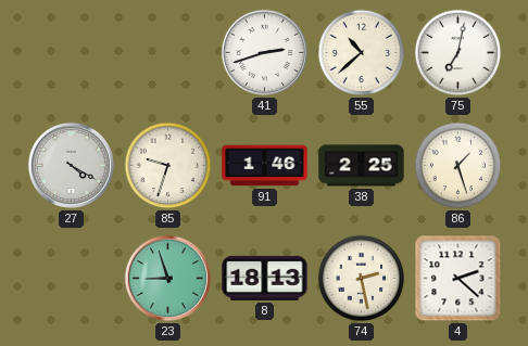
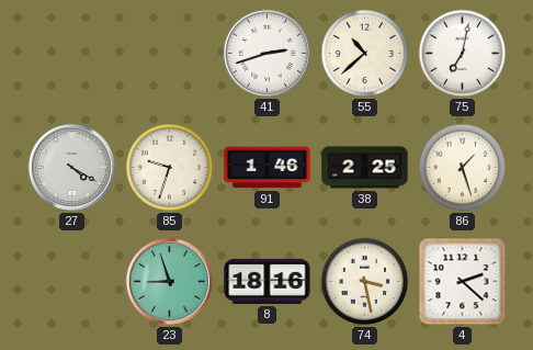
8: 18:13 -> 18:16
74: 2:28 -> 3:28
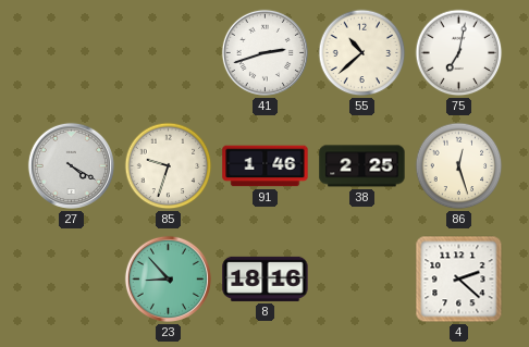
86: 1:27 -> 12:27
23: 8:57 -> 8:53
74: 3:28 -> none
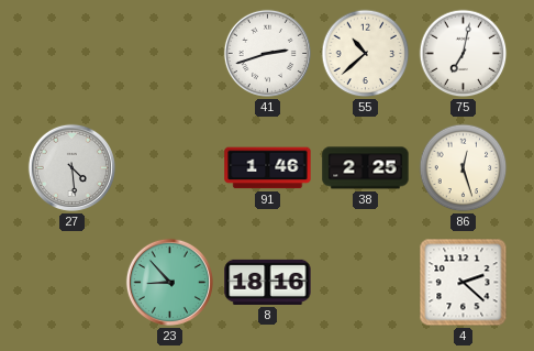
27: 4:20 -> 4:29
85: 9:33 -> none
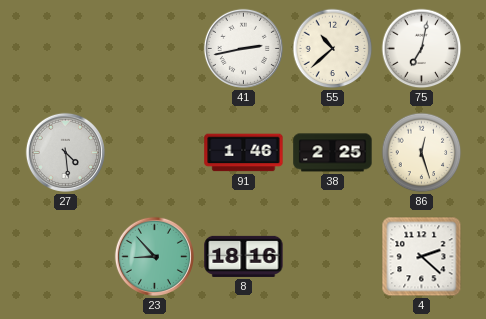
41: 2:42 -> 2:43
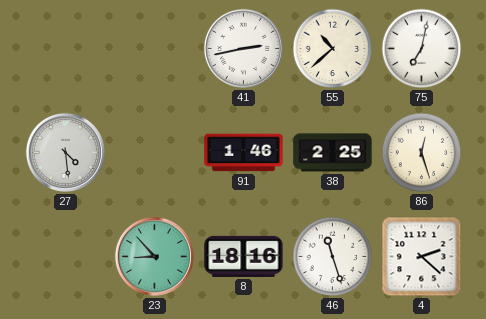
46: none -> 11:27
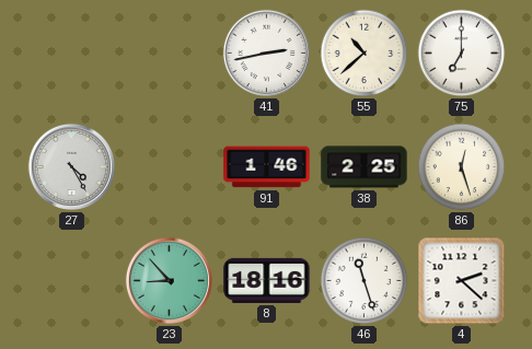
75: 7:02 -> 7:00
27: 4:29 -> 4:25
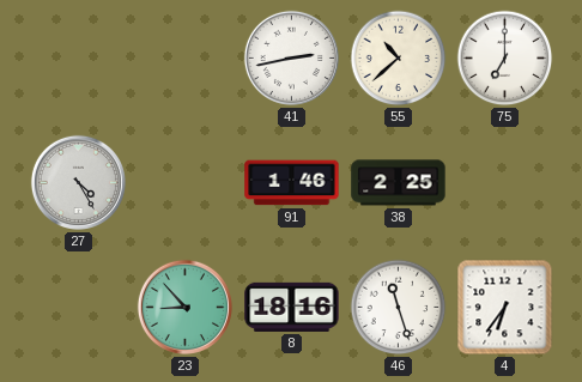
86: 12:27 -> none
4: 2:22 -> 6:36
